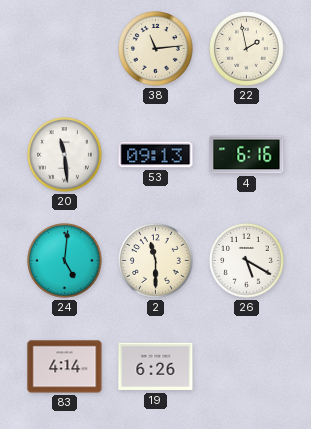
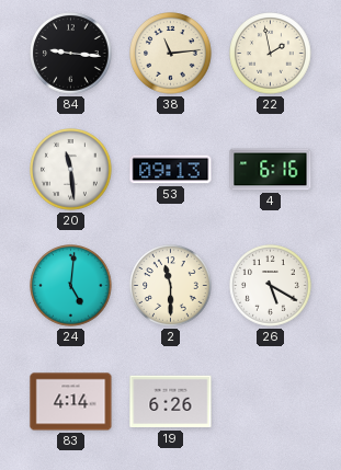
84: none -> 9:16
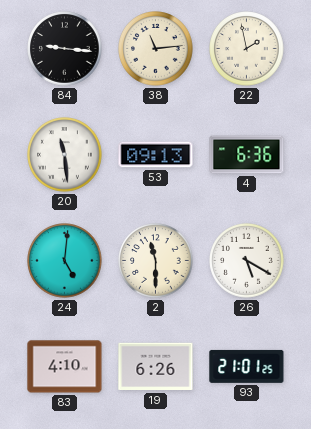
4: 6:16 -> 6:36
83: 4:14 -> 4:10
93: none -> 21:01
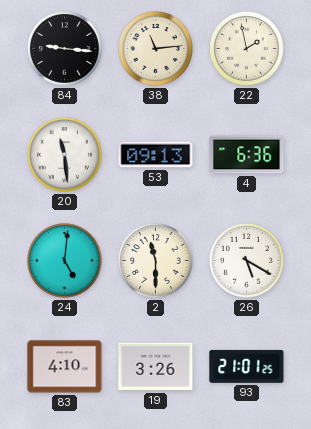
19: 6:26 -> 3:26
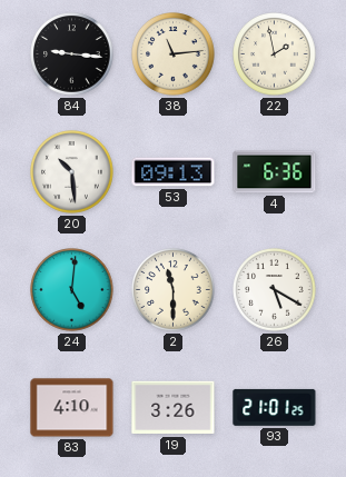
20: 11:29 -> 10:29
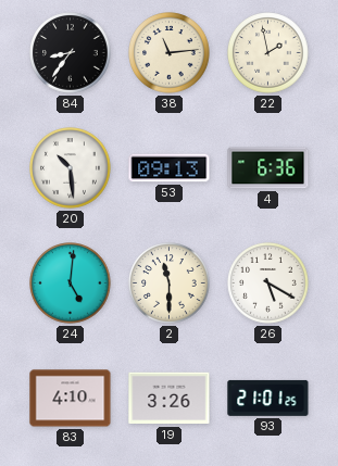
84: 9:16 -> 8:36
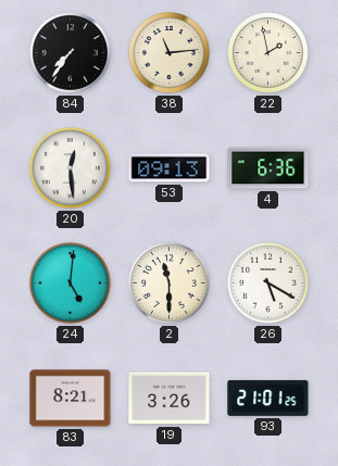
84: 8:36 -> 7:36
20: 10:29 -> 12:29
83: 4:10 -> 8:21
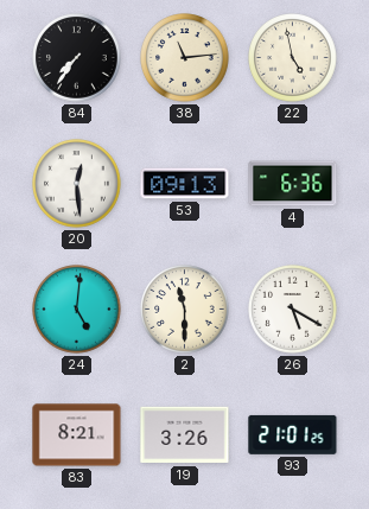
22: 1:58 -> 4:58
